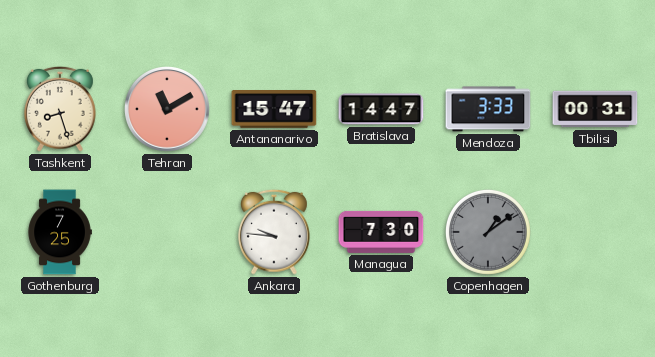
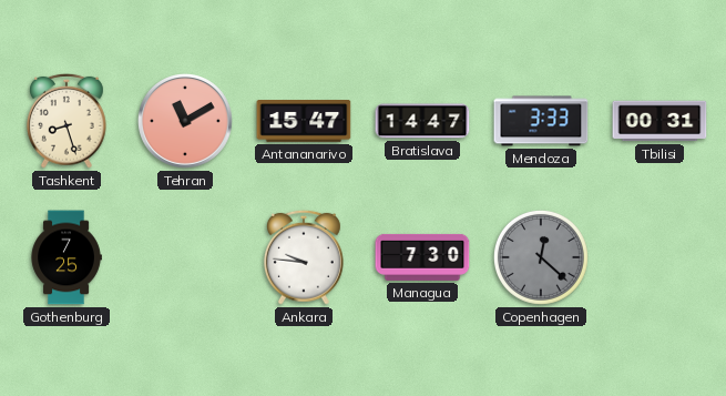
Copenhagen: 1:09 -> 12:22
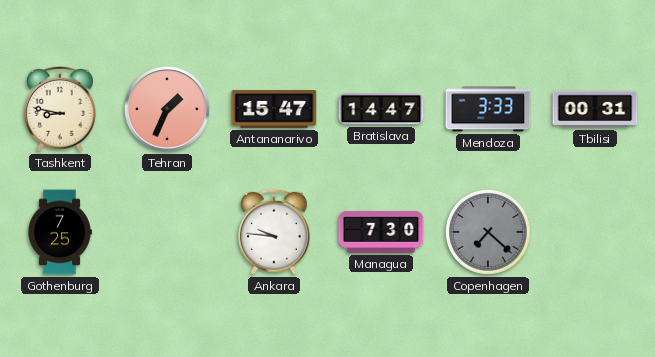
Tashkent: 8:27 -> 8:47
Tehran: 11:10 -> 1:34
Copenhagen: 12:22 -> 7:22
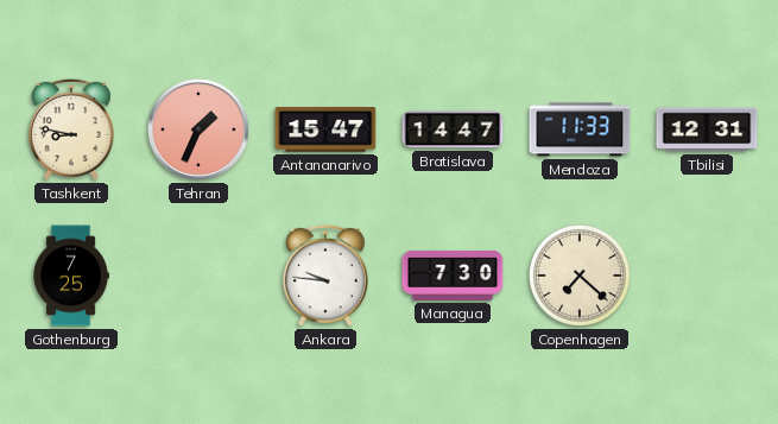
Mendoza: 3:33 -> 11:33
Tbilisi: 00:31 -> 12:31
Copenhagen dial: grey -> cream
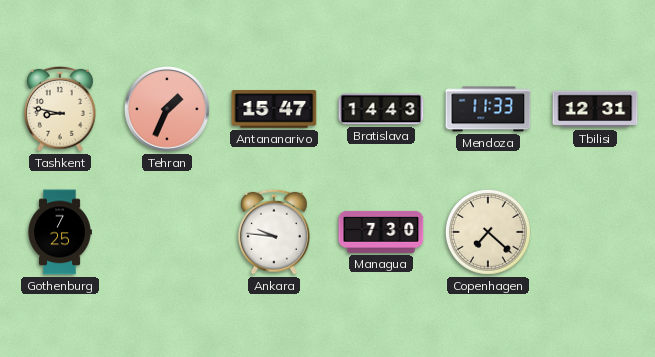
Bratislava: 14:47 -> 14:43
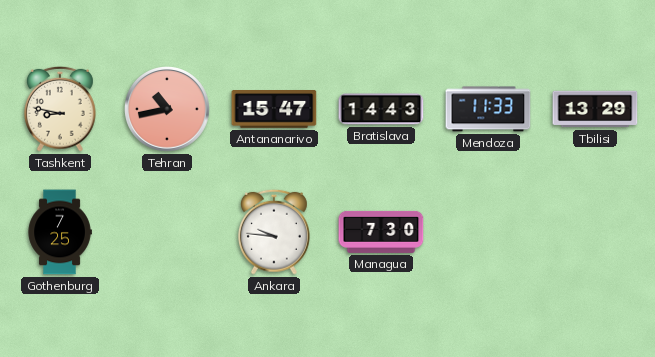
Tehran: 1:34 -> 10:43
Tbilisi: 12:31 -> 13:29
Copenhagen: 7:22 -> none
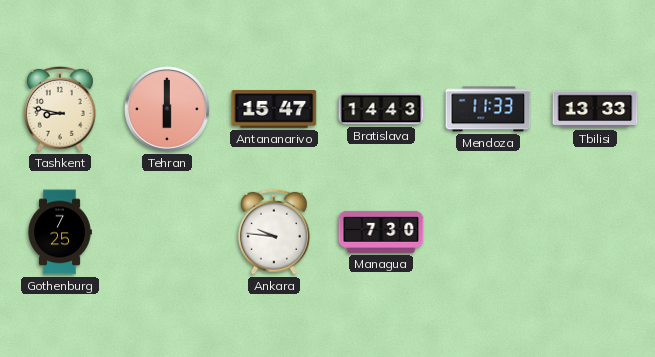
Tehran: 10:43 -> 6:00
Tbilisi: 13:29 -> 13:33
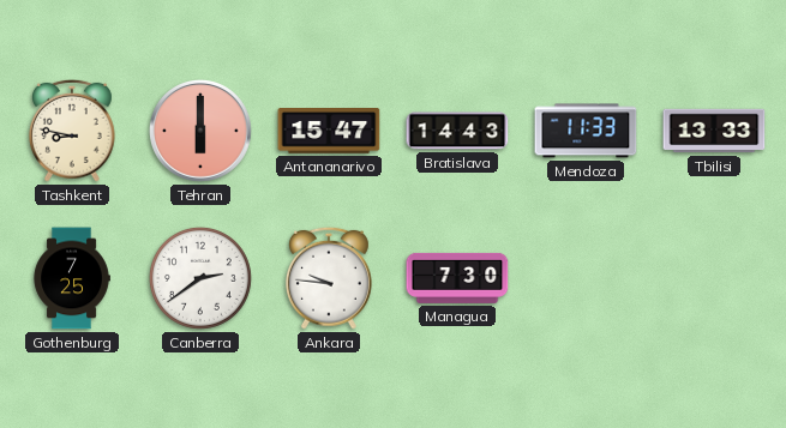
Canberra: none -> 2:39
